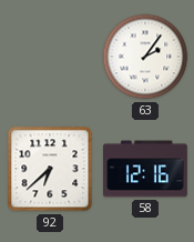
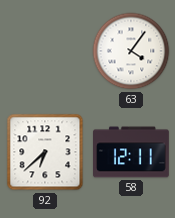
63: 2:06 -> 4:06
58: 12:16 -> 12:11
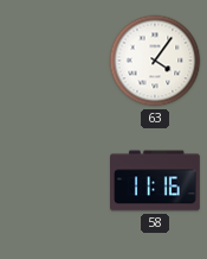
92: 6:38 -> none
58: 12:11 -> 11:16
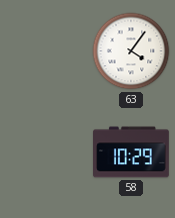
58: 11:16 -> 10:29
